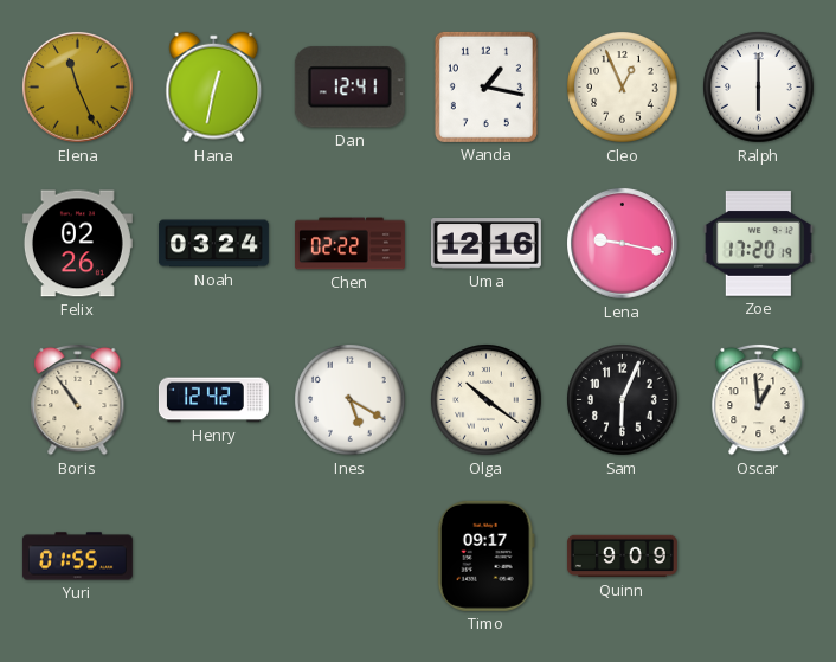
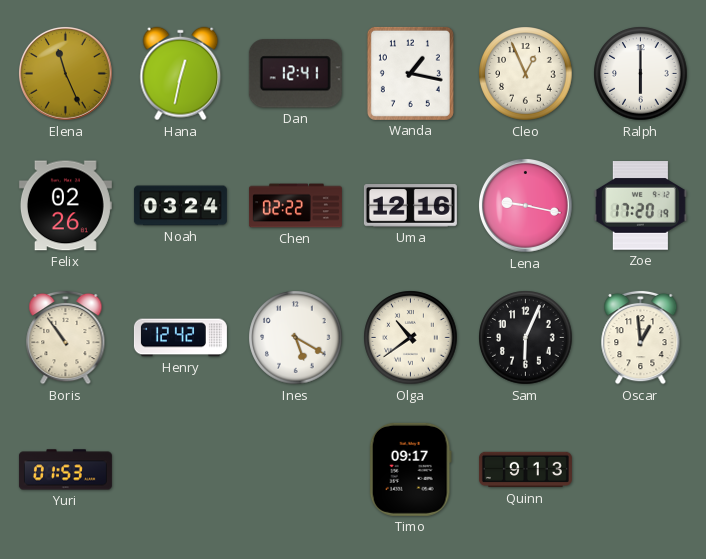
Olga: 10:21 -> 10:39
Yuri: 01:55 -> 01:53
Quinn: 9:09 -> 9:13
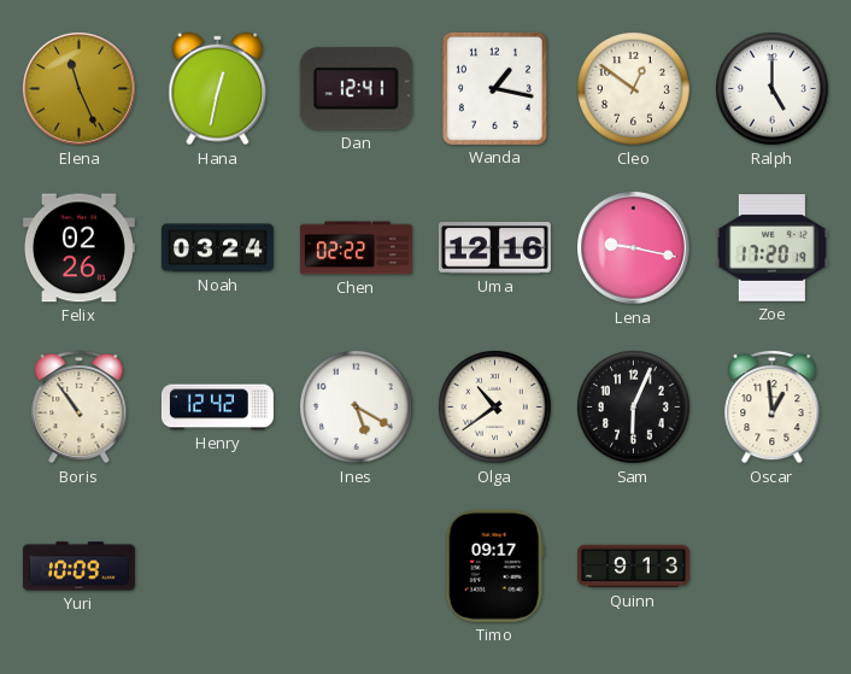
Cleo: 12:56 -> 12:51
Ralph: 6:00 -> 5:00
Yuri: 01:53 -> 10:09
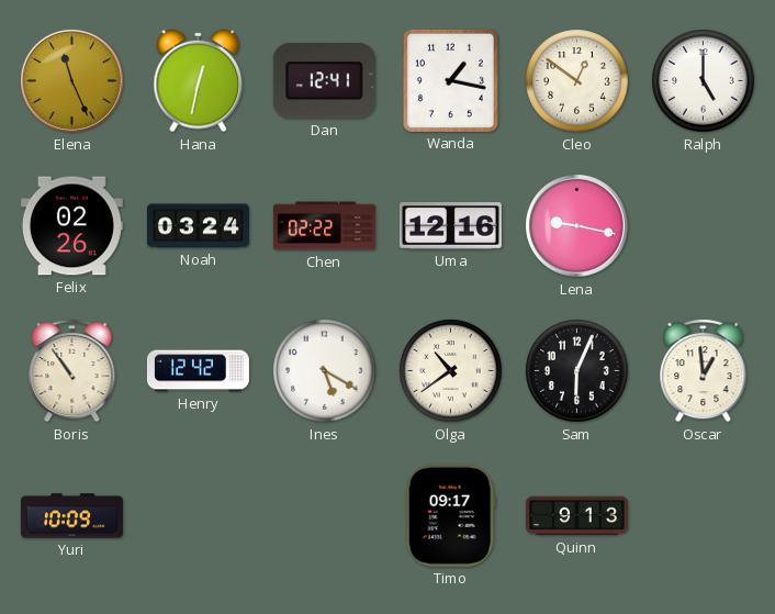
Zoe: 17:20 -> none
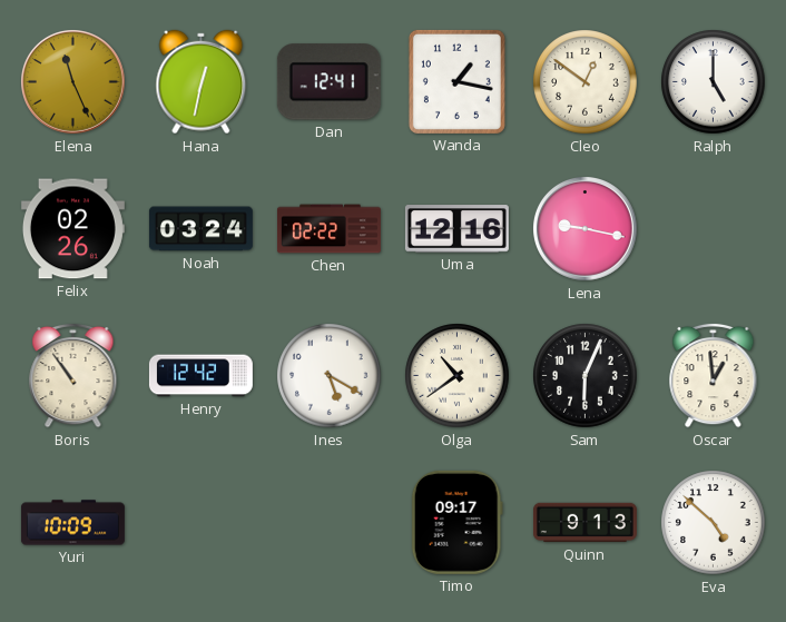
Eva: none -> 4:52
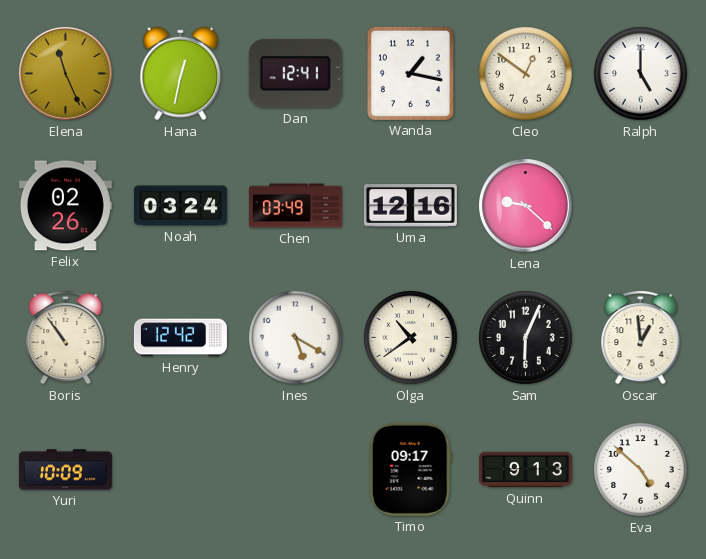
Chen: 02:22 -> 03:49
Lena: 9:17 -> 9:22
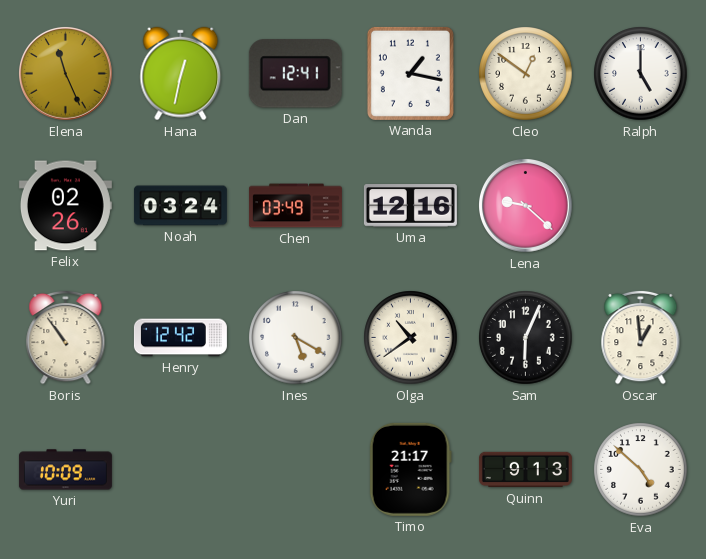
Timo: 09:17 -> 21:17
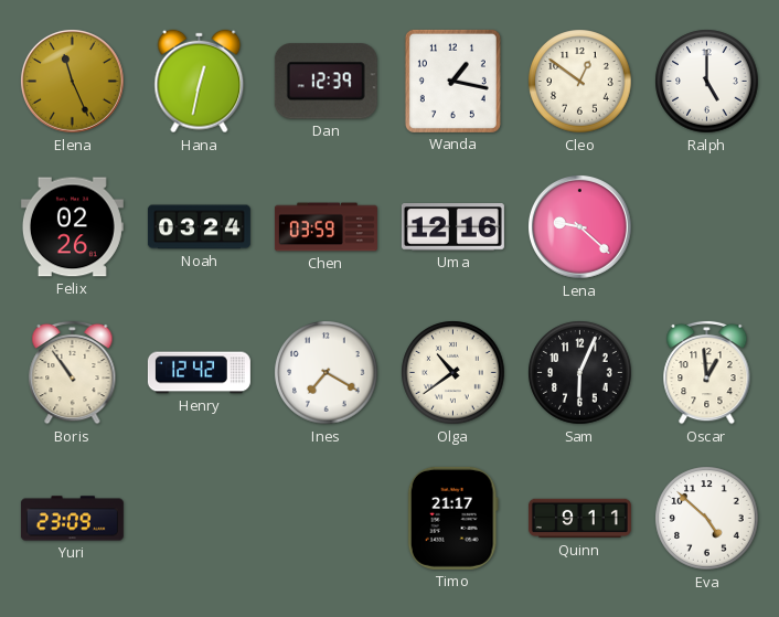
Dan: 12:41 -> 12:39
Chen: 03:49 -> 03:59
Ines: 5:20 -> 7:20
Yuri: 10:09 -> 23:09
Quinn: 9:13 -> 9:11
